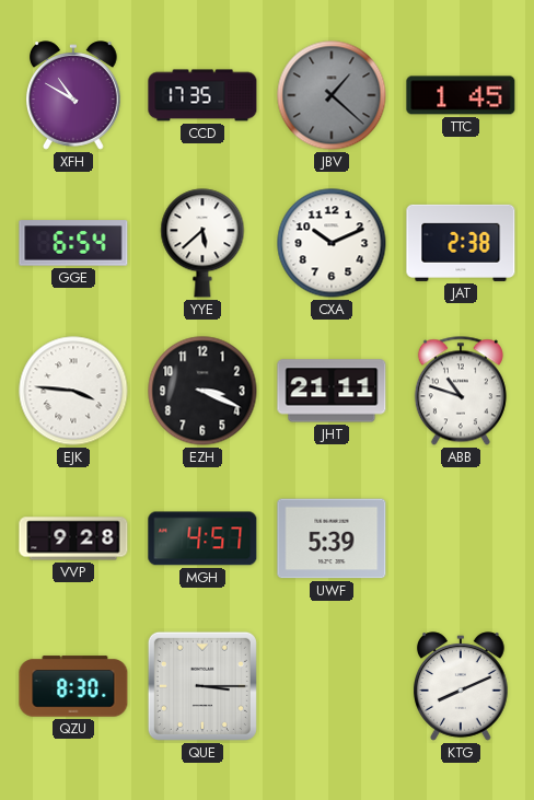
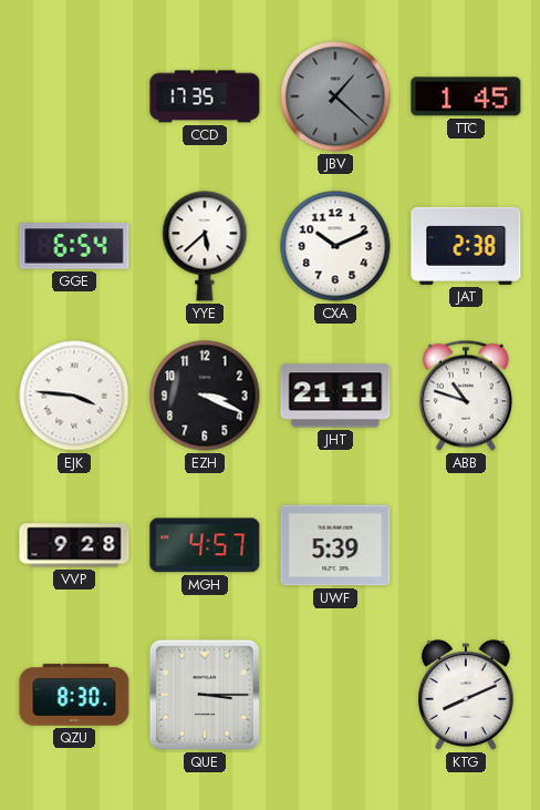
XFH: 10:50 -> none
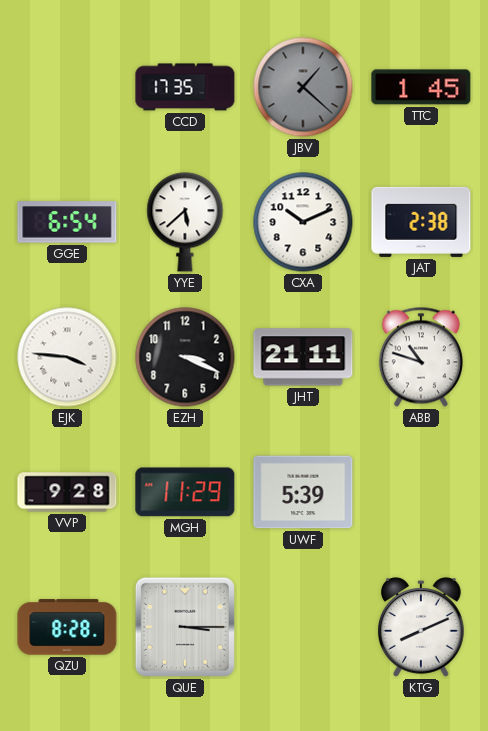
MGH: 4:57 -> 11:29
QZU: 8:30 -> 8:28
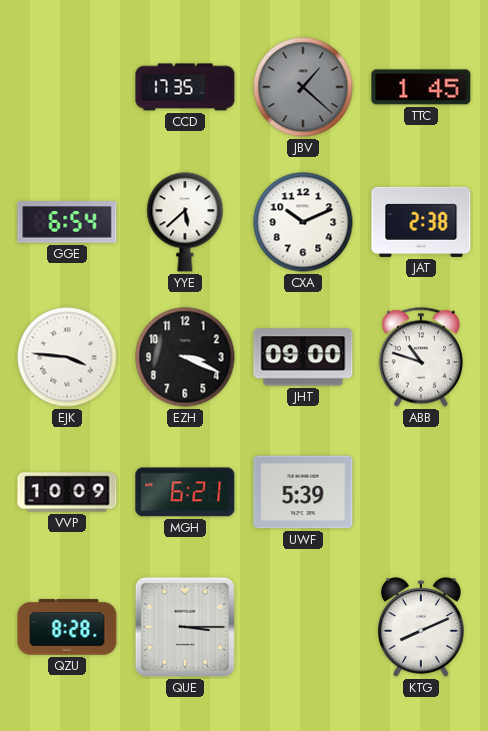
JHT: 21:11 -> 09:00
VVP: 9:28 -> 10:09
MGH: 11:29 -> 6:21
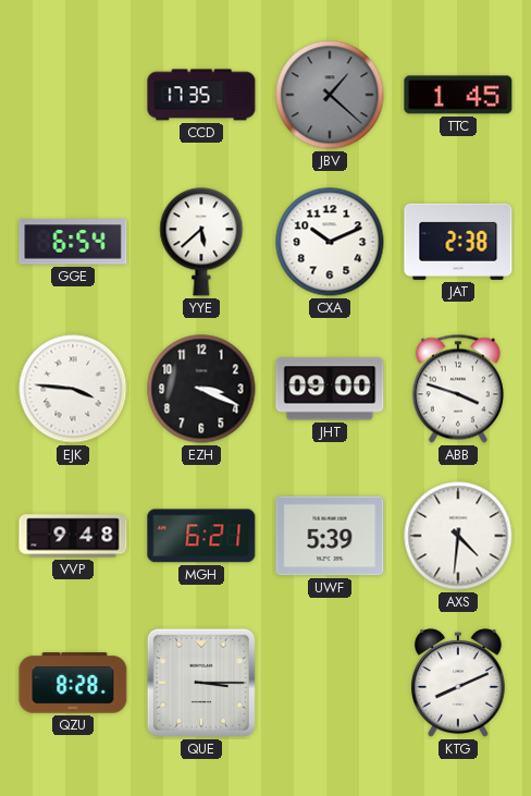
ABB: 10:48 -> 3:48
VVP: 10:09 -> 9:48
AXS: none -> 4:31
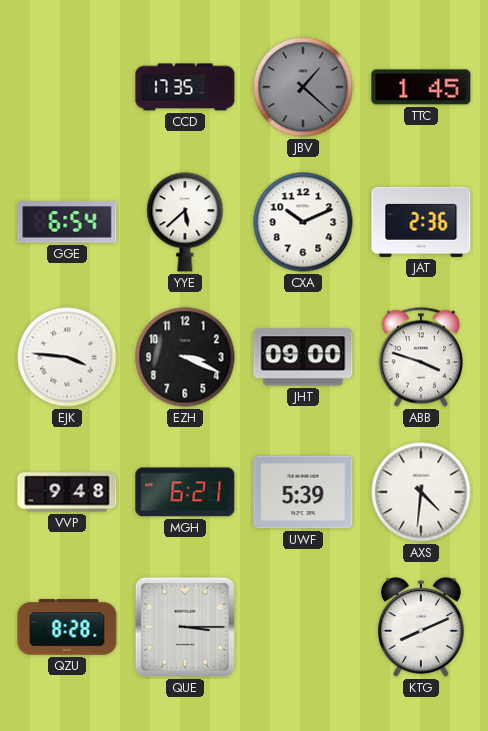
JAT: 2:38 -> 2:36
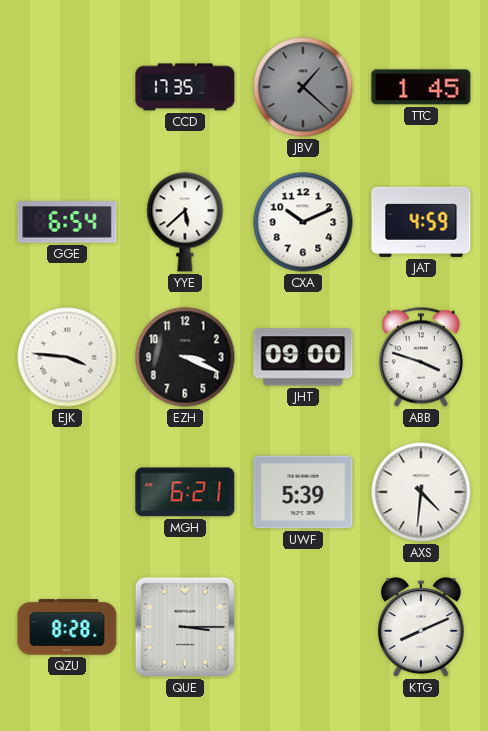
JAT: 2:36 -> 4:59
VVP: 9:48 -> none
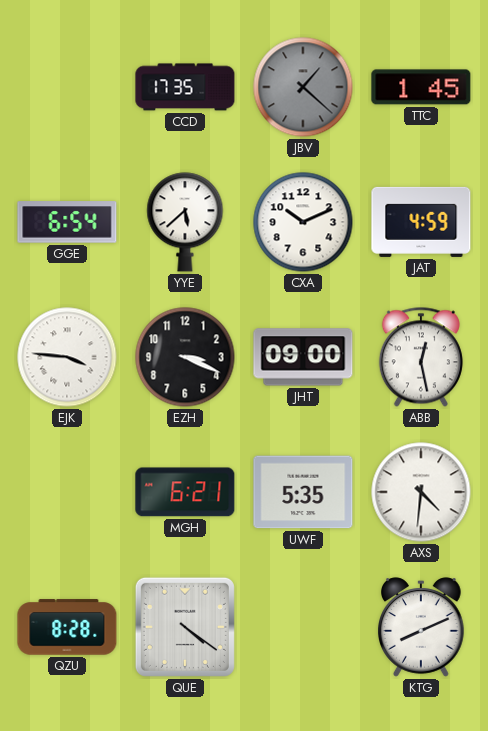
ABB: 3:48 -> 12:28
UWF: 5:39 -> 5:35
QUE: 3:15 -> 4:21
